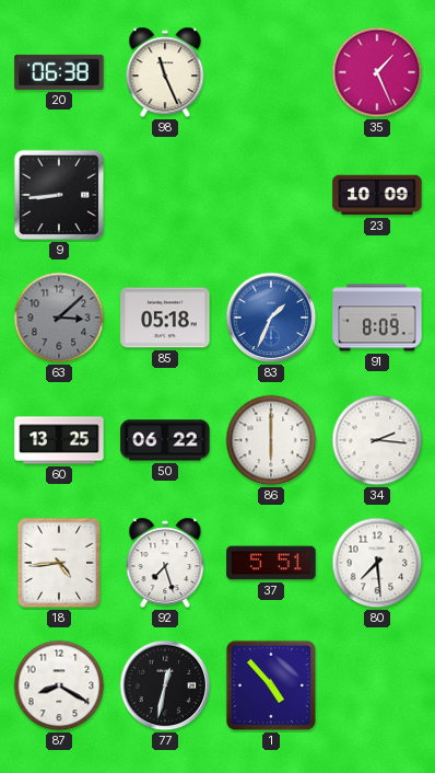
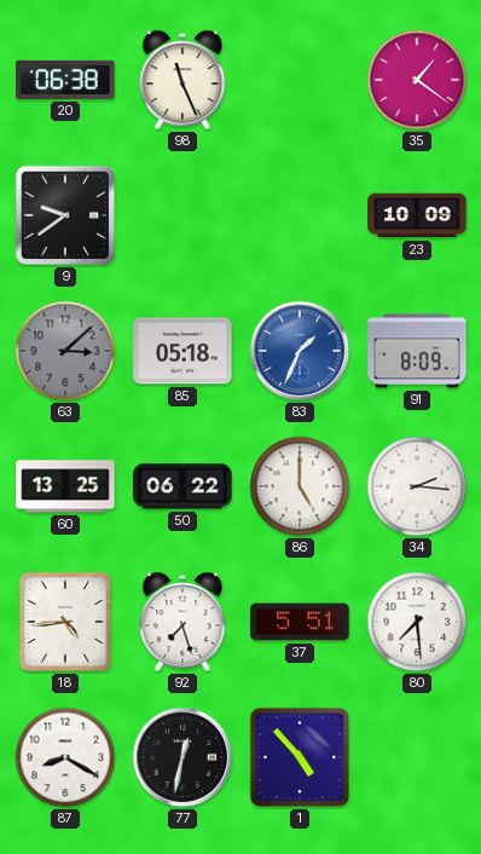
35: 1:26 -> 1:21
9: 8:44 -> 9:39
86: 6:00 -> 5:00
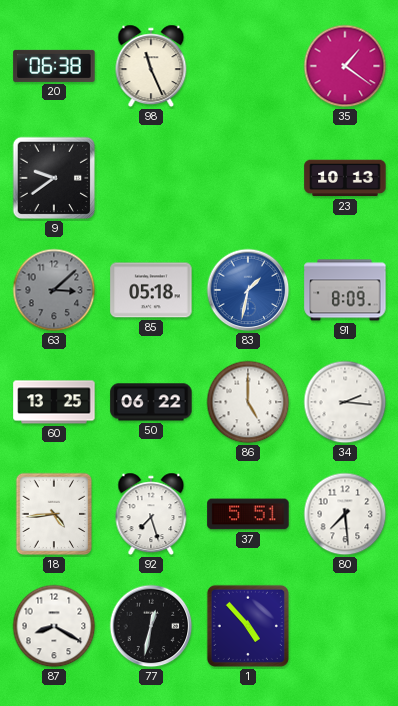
23: 10:09 -> 10:13
83: 1:34 -> 1:32
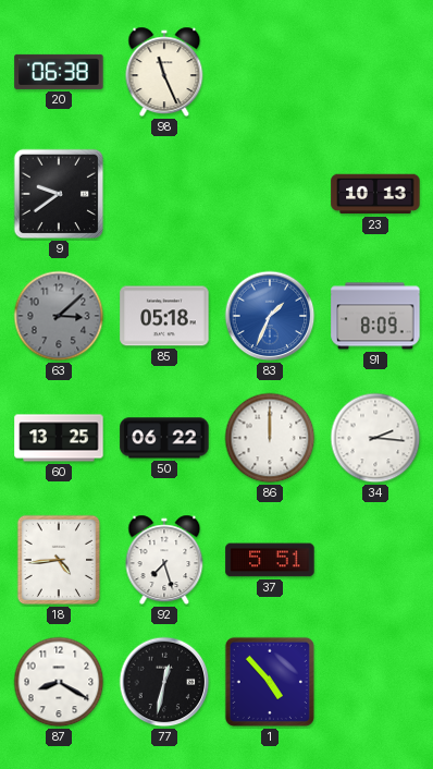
35: 1:21 -> none
83: 1:32 -> 1:34
86: 5:00 -> 12:00
80: 7:29 -> none
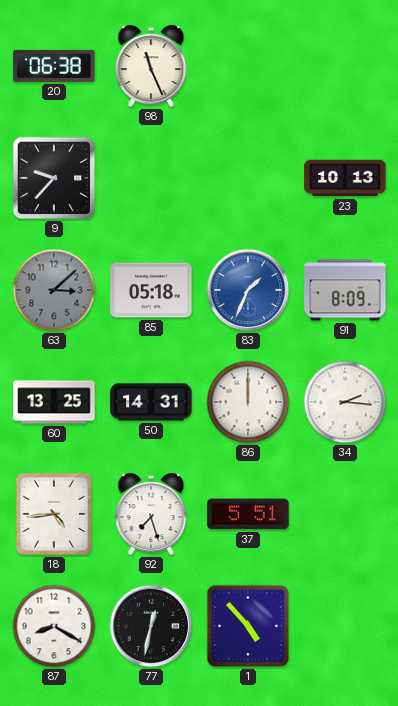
9: 9:39 -> 9:37
50: 06:22 -> 14:31
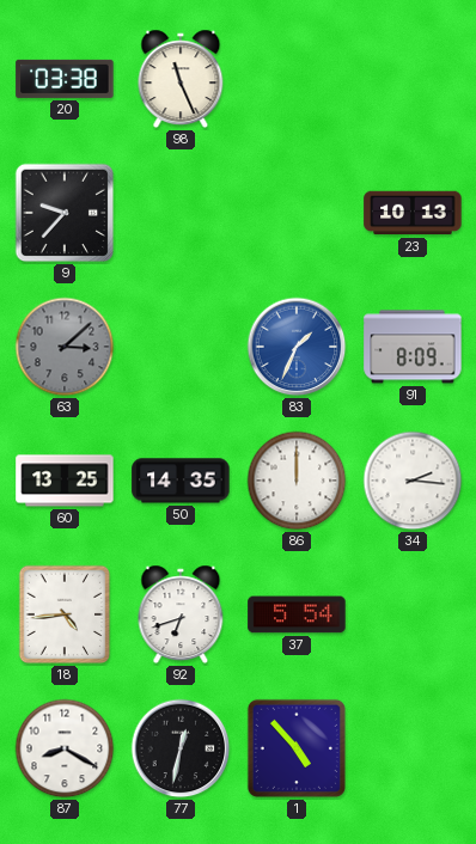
20: 06:38 -> 03:38
85: 05:18 -> none
50: 14:31 -> 14:35
92: 7:27 -> 6:42
37: 5:51 -> 5:54
